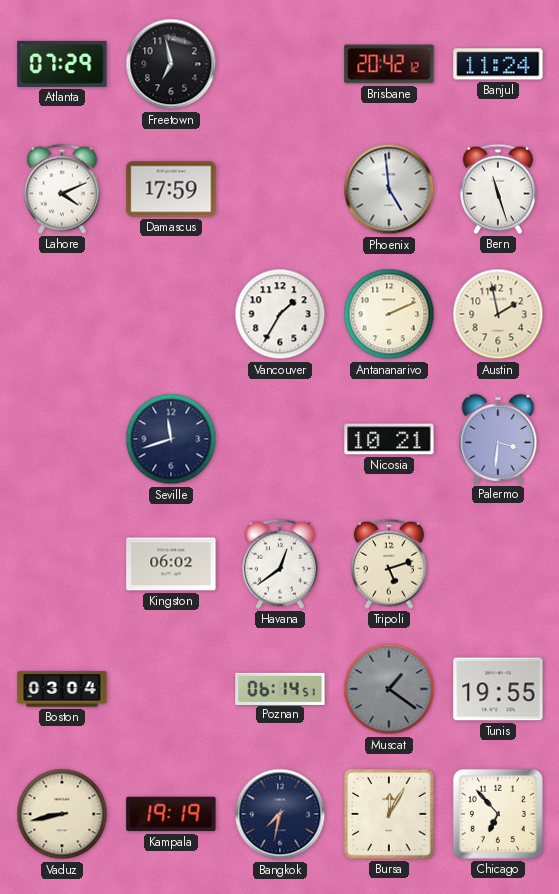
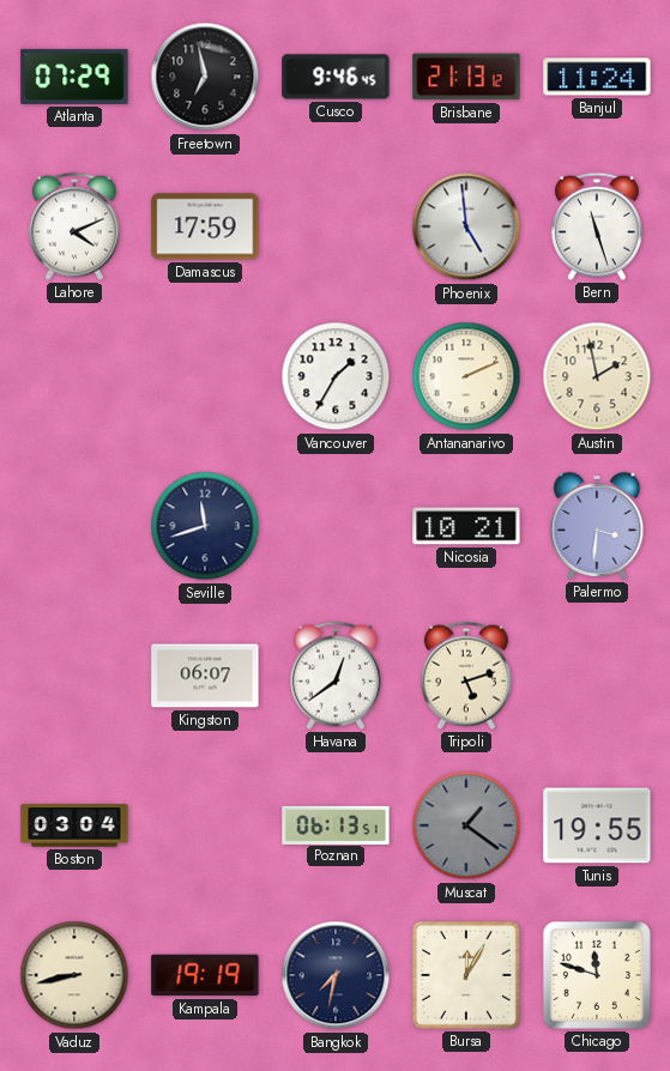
Cusco: none -> 9:46
Brisbane: 20:42 -> 21:13
Kingston: 06:02 -> 06:07
Poznan: 06:14 -> 06:13
Chicago: 6:53 -> 11:48
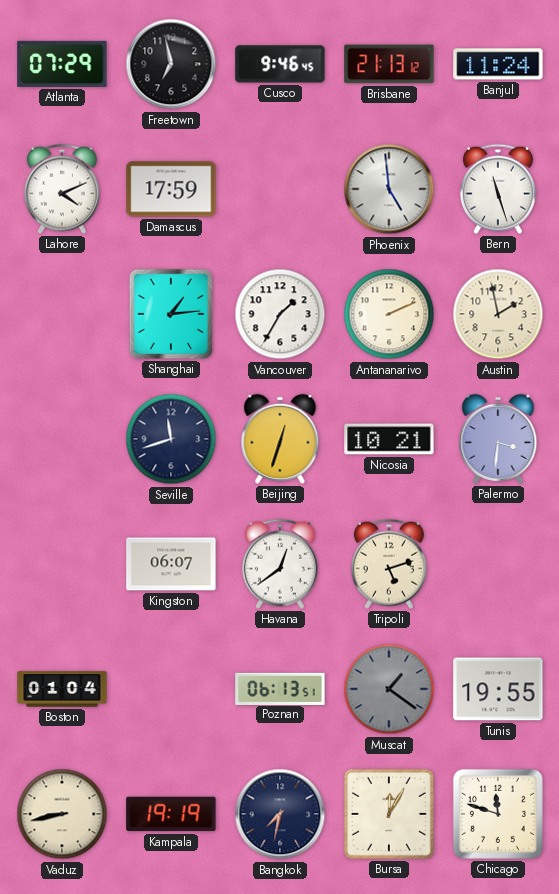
Shanghai: none -> 1:14
Beijing: none -> 12:33
Boston: 03:04 -> 01:04
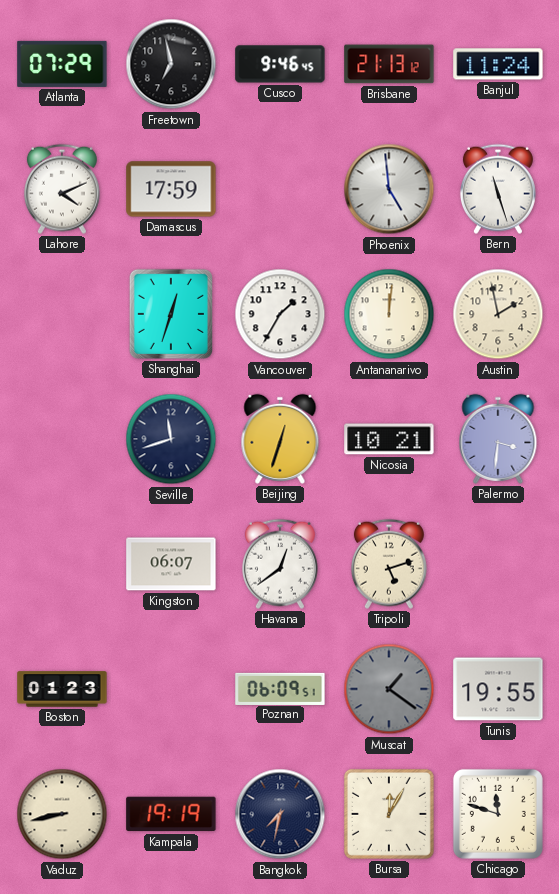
Shanghai: 1:14 -> 12:33
Antananarivo: 2:11 -> 12:01
Boston: 01:04 -> 01:23
Poznan: 06:13 -> 06:09
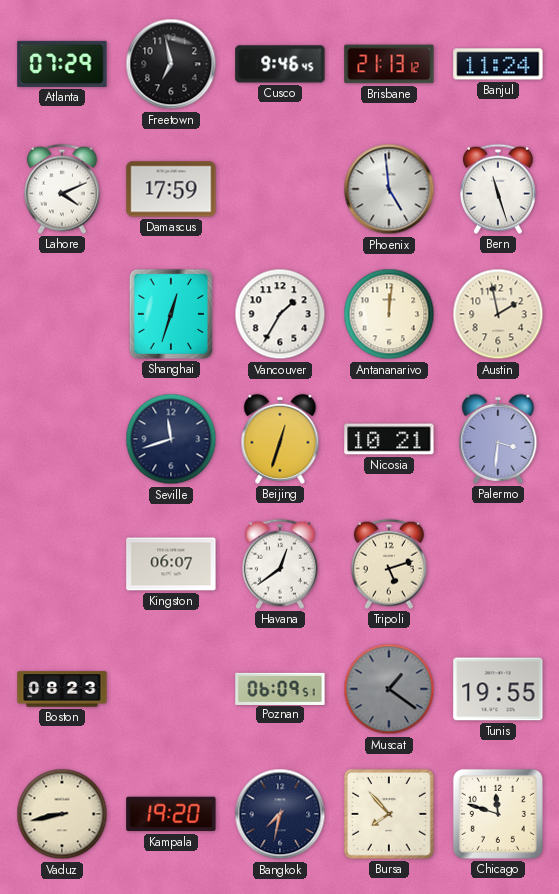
Boston: 01:23 -> 08:23
Kampala: 19:19 -> 19:20
Bursa: 12:05 -> 7:53
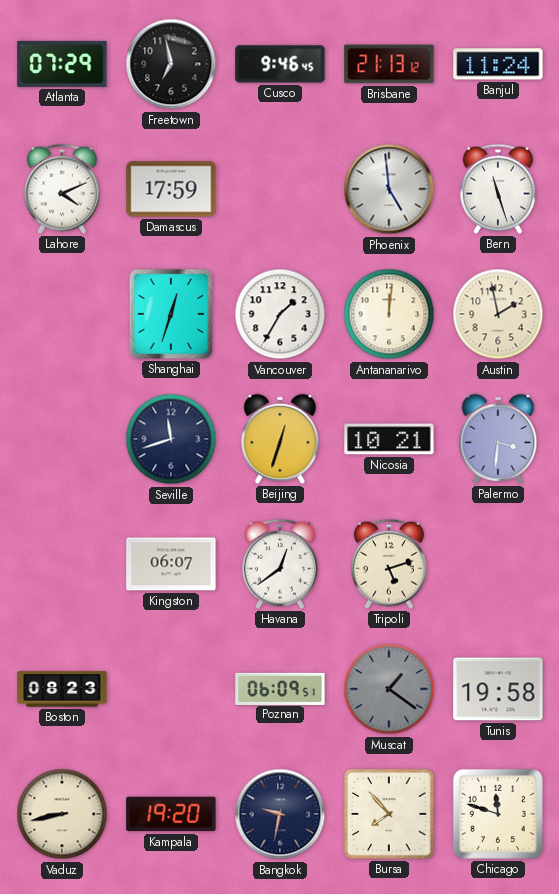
Tunis: 19:55 -> 19:58
Bangkok: 7:32 -> 9:32
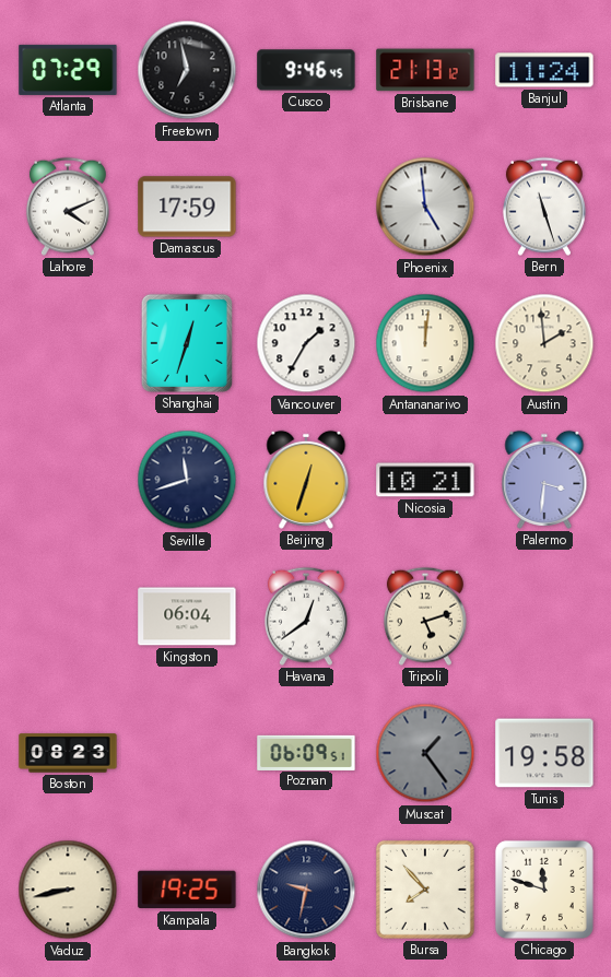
Austin: 1:58 -> 1:59
Kingston: 06:07 -> 06:04
Muscat: 1:21 -> 1:24
Kampala: 19:20 -> 19:25
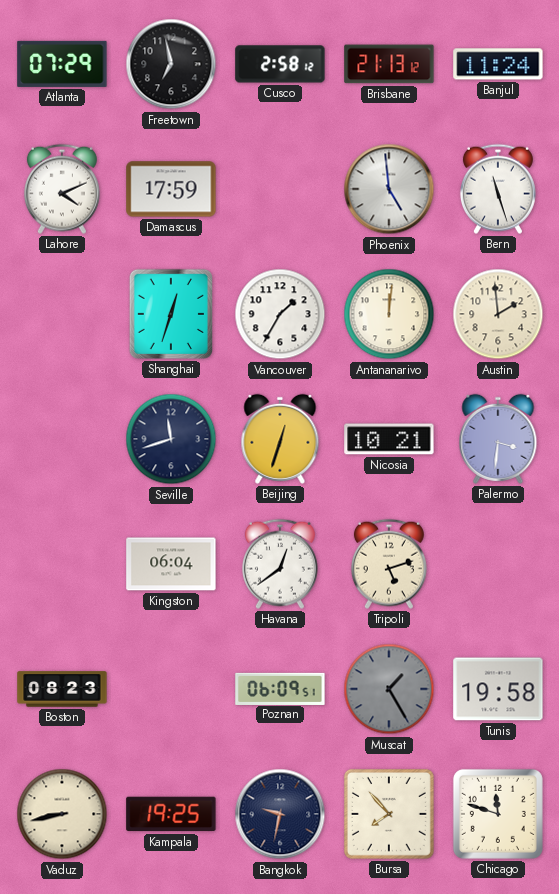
Cusco: 9:46 -> 2:58
Muscat: 1:24 -> 1:25
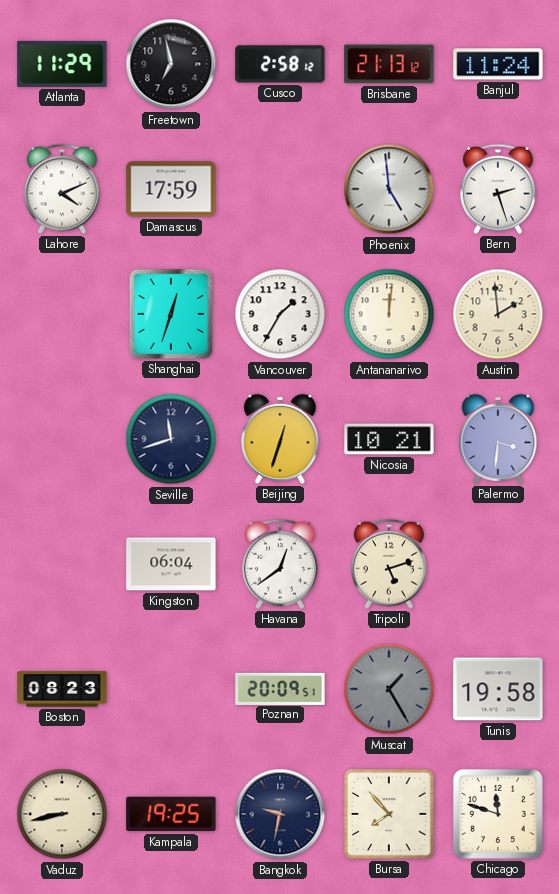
Atlanta: 07:29 -> 11:29
Bern: 11:27 -> 2:27
Poznan: 06:09 -> 20:09
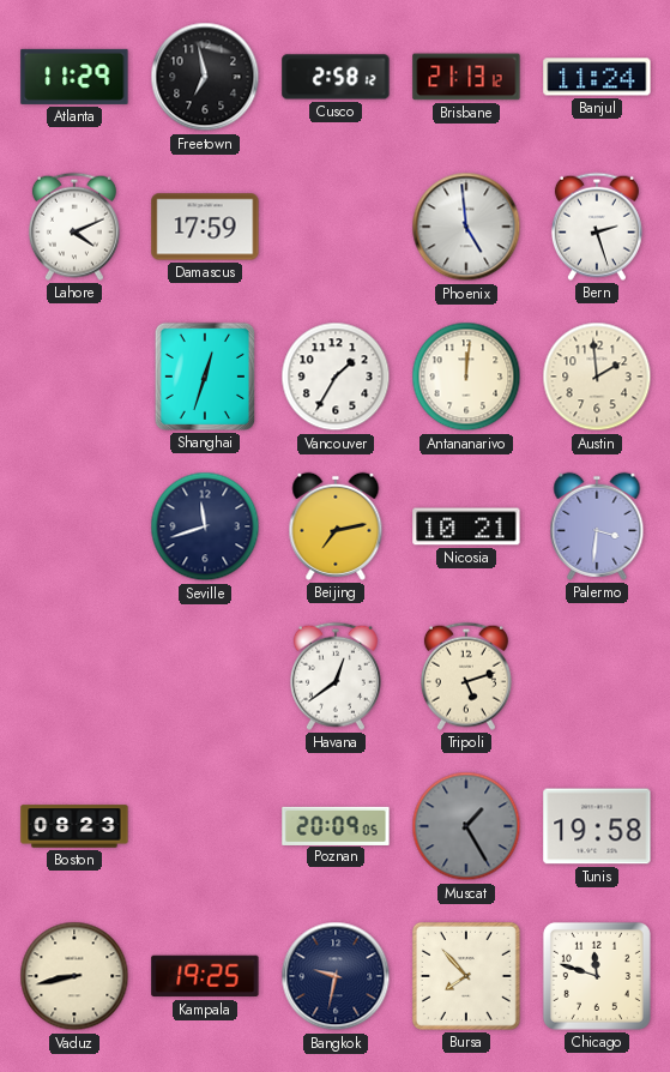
Beijing: 12:33 -> 7:13
Kingston: 06:04 -> none
Poznan: 20:09:51 -> 20:09:05
